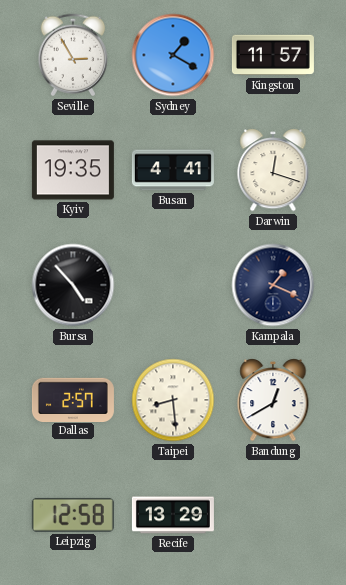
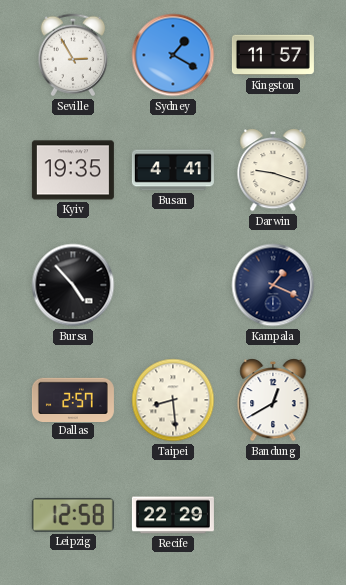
Darwin: 12:18 -> 9:18
Recife: 13:29 -> 22:29
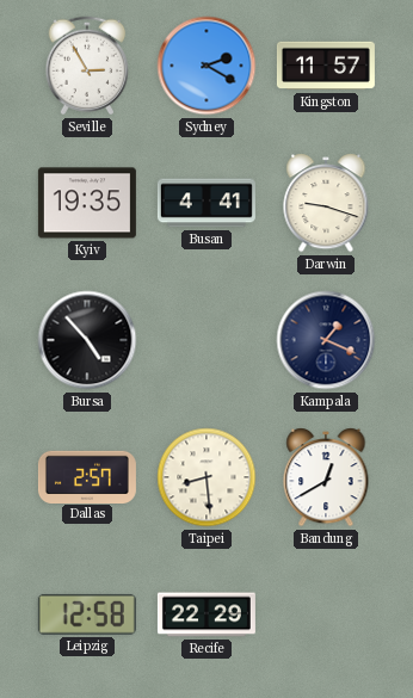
Sydney: 1:20 -> 2:20
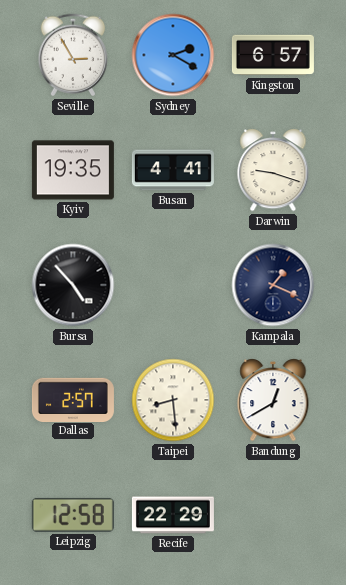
Kingston: 11:57 -> 6:57
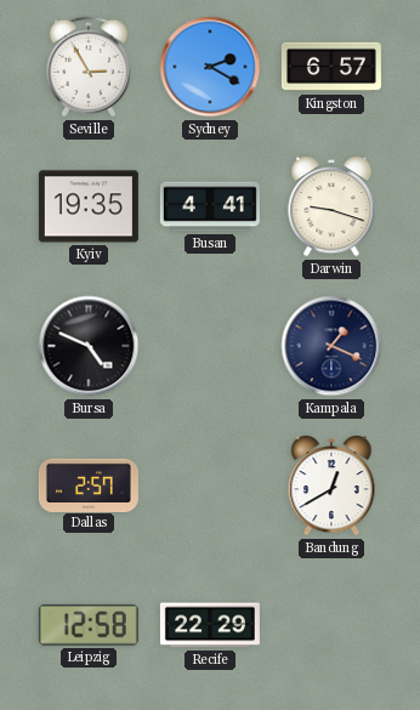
Bursa: 4:53 -> 4:49
Taipei: 8:29 -> none
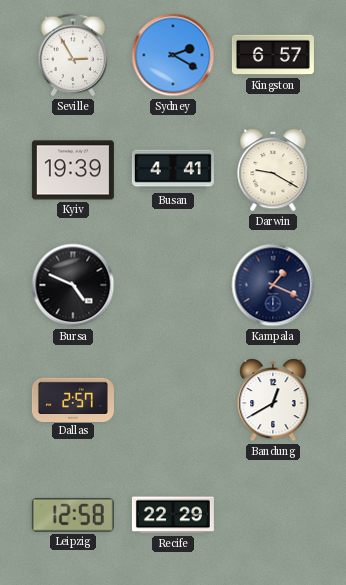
Kyiv: 19:35 -> 19:39
Darwin: 9:18 -> 9:20
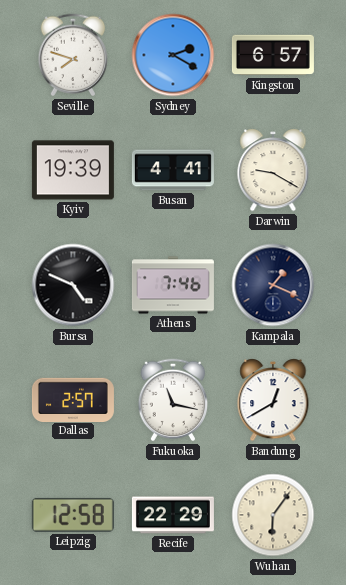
Seville: 2:55 -> 7:48
Athens: none -> 7:46
Fukuoka: none -> 11:17
Wuhan: none -> 6:06
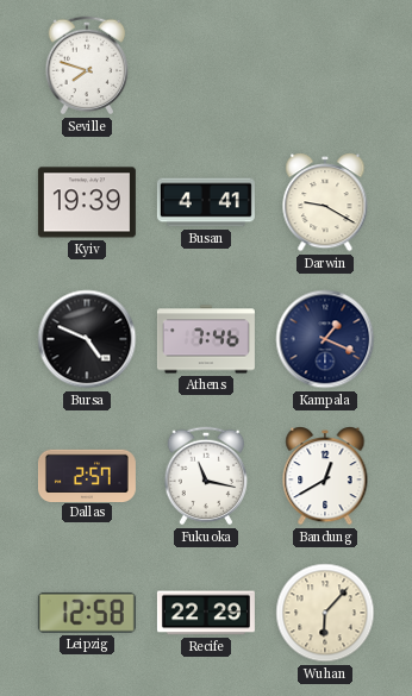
Sydney: 2:20 -> none
Kingston: 6:57 -> none
Wuhan: 6:06 -> 6:07
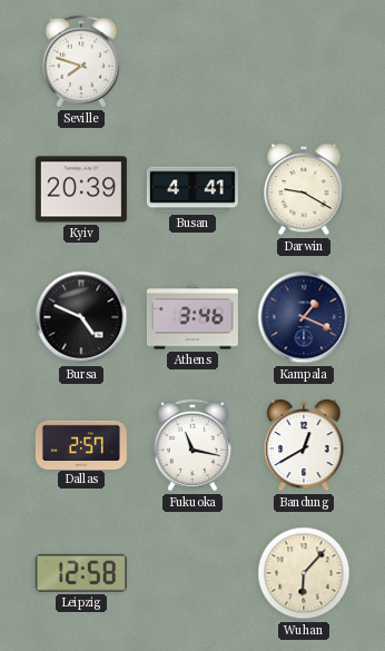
Kyiv: 19:39 -> 20:39
Athens: 7:46 -> 3:46
Recife: 22:29 -> none
